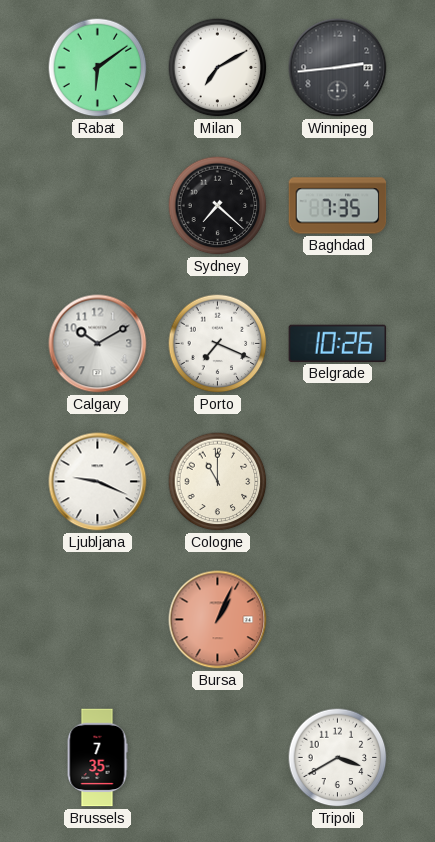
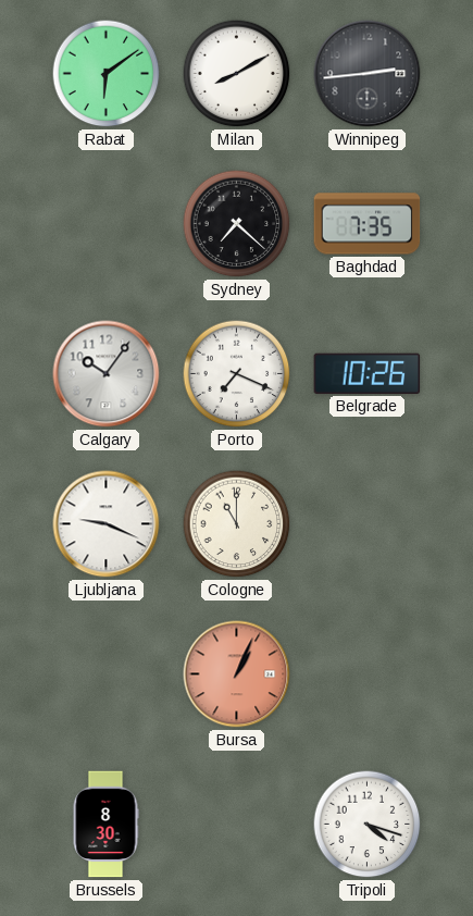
Milan: 7:10 -> 8:10
Calgary: 10:10 -> 10:06
Brussels: 7:35 -> 8:30
Tripoli: 3:40 -> 4:18
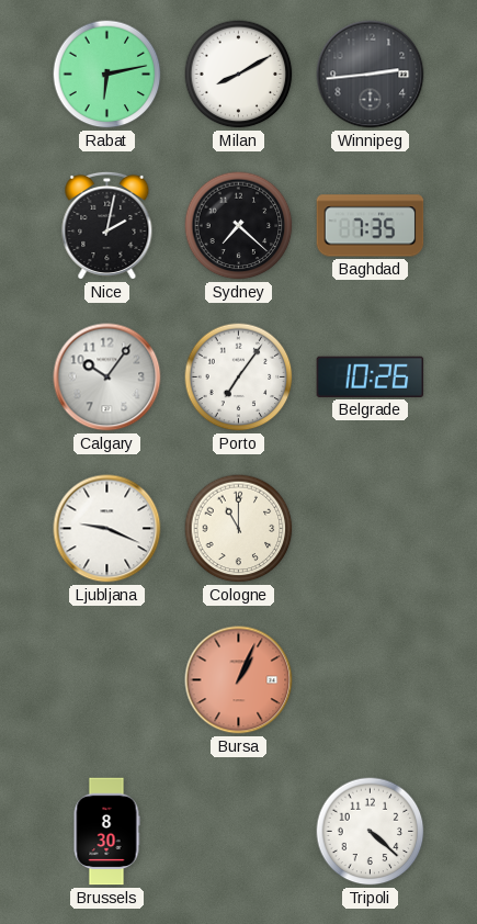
Rabat: 6:09 -> 6:13
Nice: none -> 2:02
Porto: 7:19 -> 7:06
Tripoli: 4:18 -> 4:22
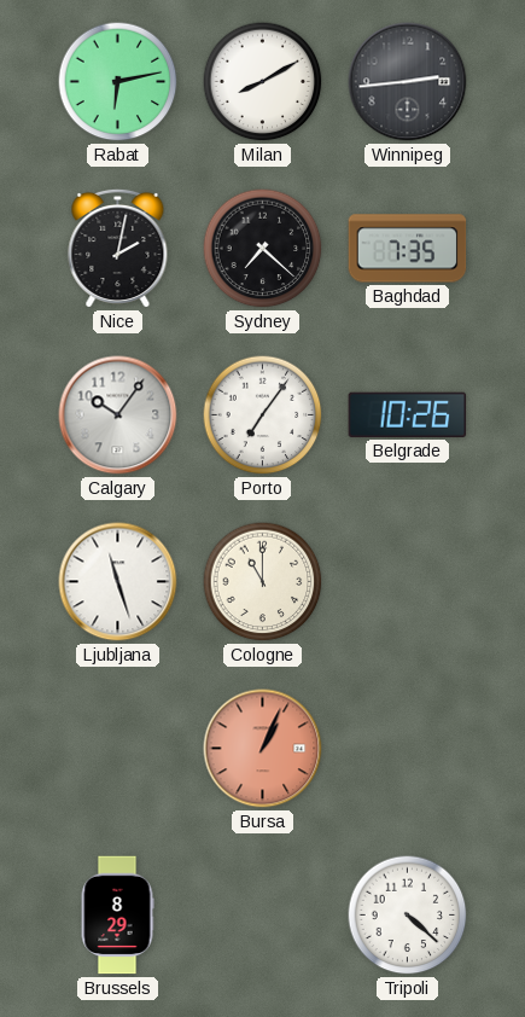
Ljubljana: 9:19 -> 11:27
Brussels: 8:30 -> 8:29
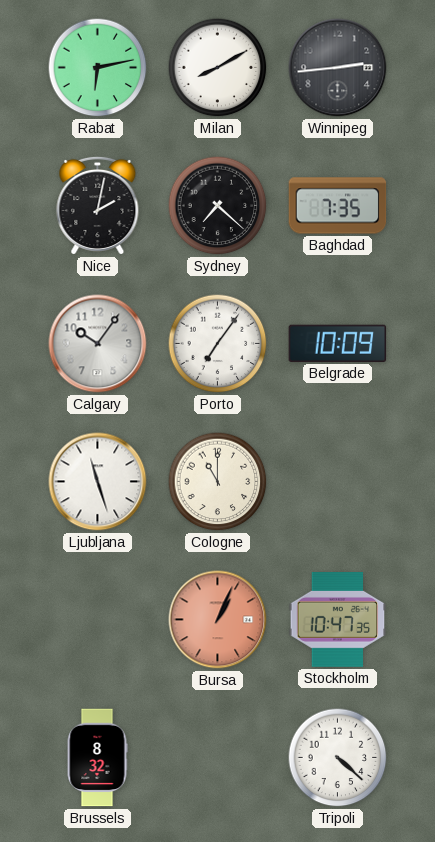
Belgrade: 10:26 -> 10:09
Stockholm: none -> 10:47
Brussels: 8:29 -> 8:32
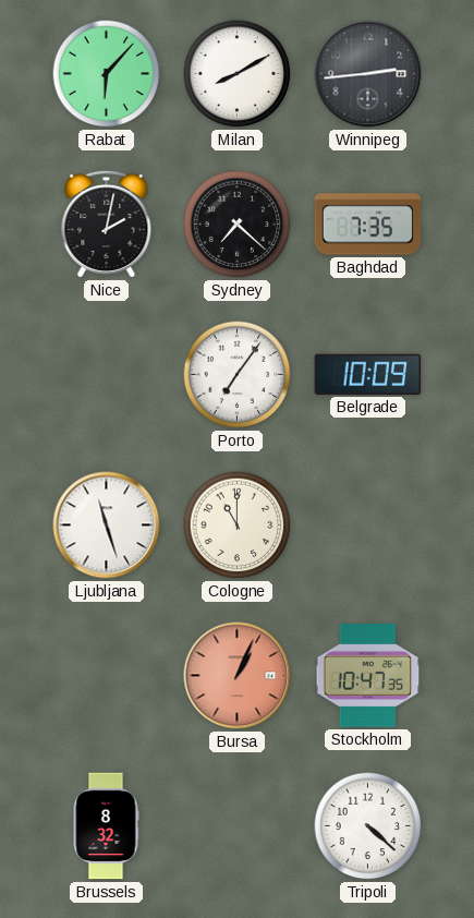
Rabat: 6:13 -> 6:07
Calgary: 10:06 -> none
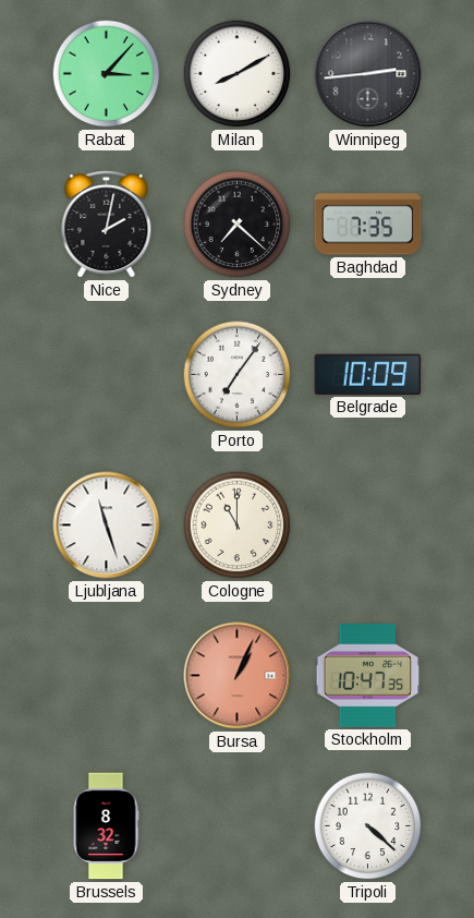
Rabat: 6:07 -> 3:07
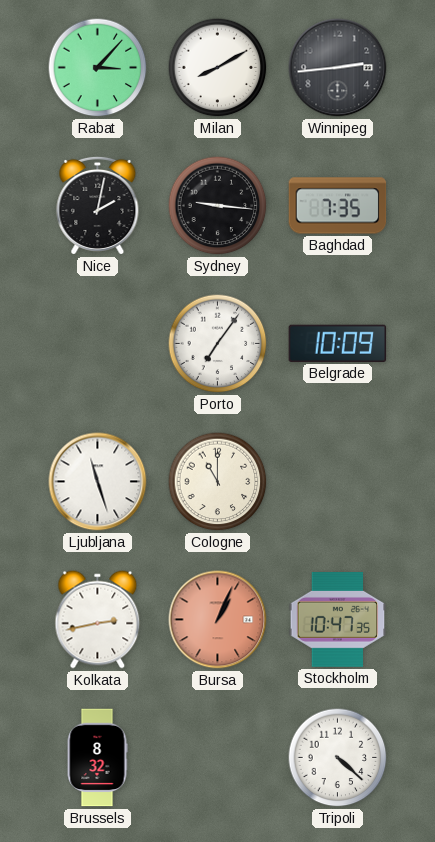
Sydney: 7:22 -> 9:16
Kolkata: none -> 2:43
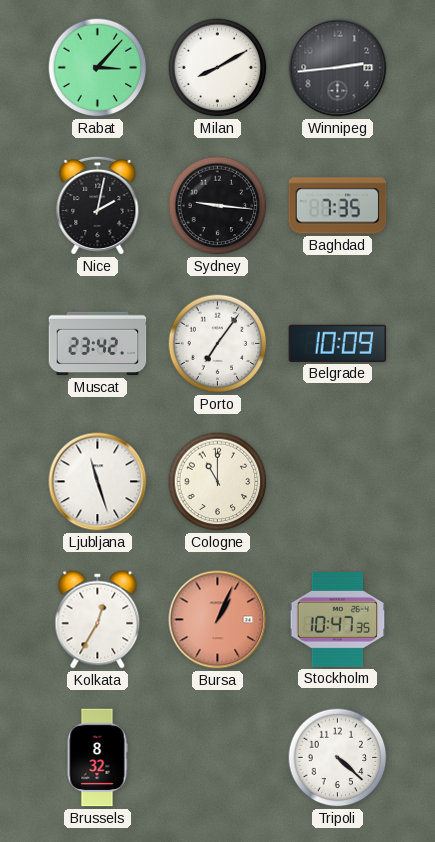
Muscat: none -> 23:42
Kolkata: 2:43 -> 12:35
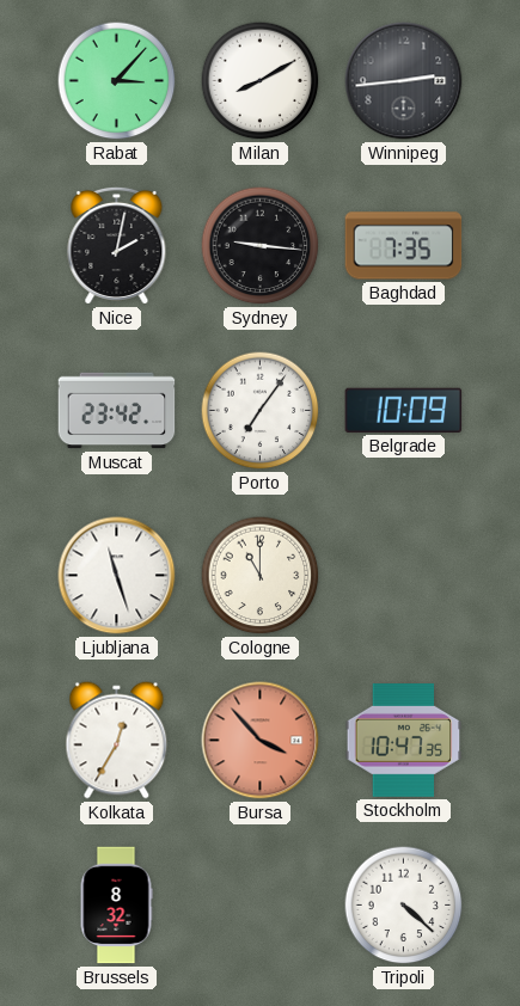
Bursa: 1:04 -> 3:53
